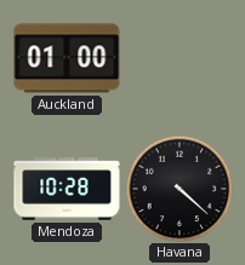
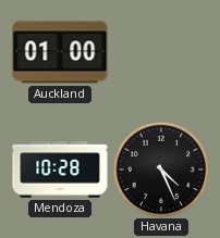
Havana: 4:22 -> 4:26
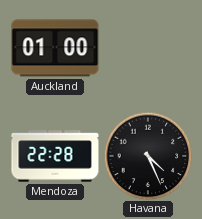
Mendoza: 10:28 -> 22:28
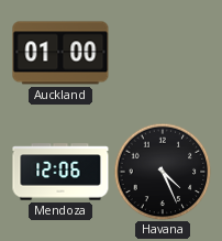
Mendoza: 22:28 -> 12:06
